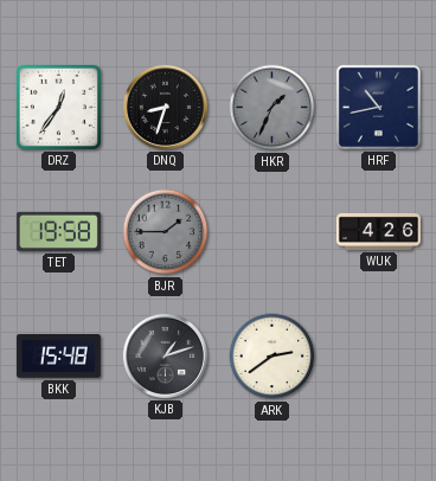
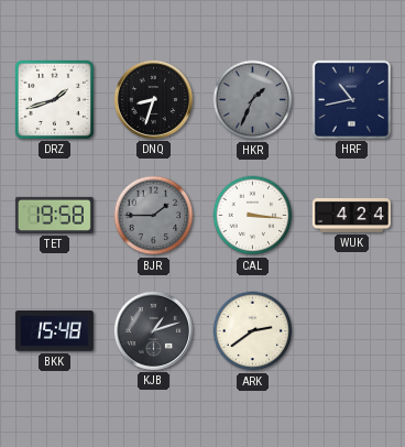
DRZ: 12:36 -> 1:42
CAL: none -> 3:16
WUK: 4:26 -> 4:24
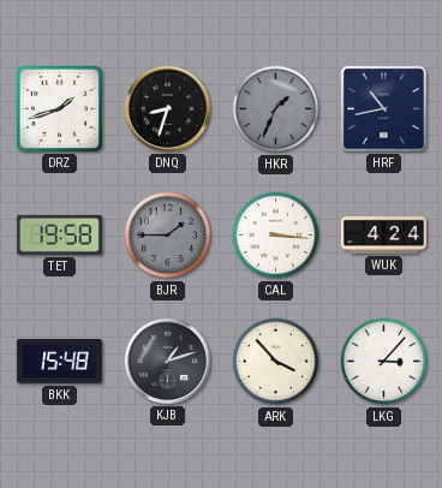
ARK: 2:39 -> 3:53
LKG: none -> 3:07
